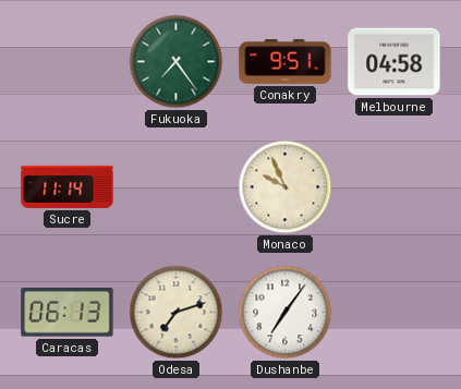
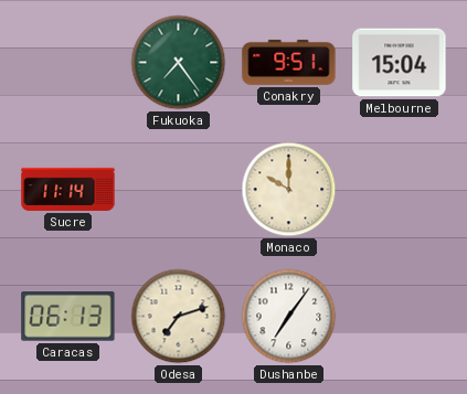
Melbourne: 04:58 -> 15:04
Monaco: 9:56 -> 10:00
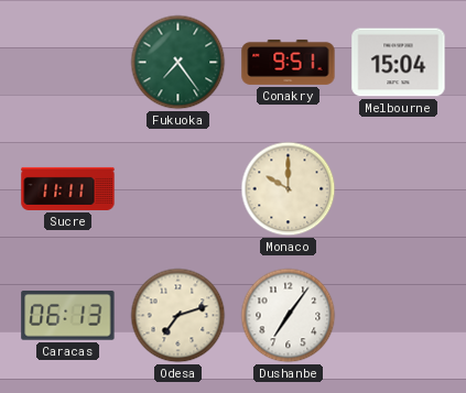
Sucre: 11:14 -> 11:11
